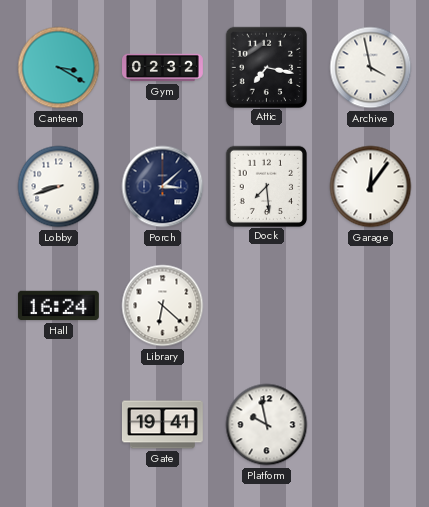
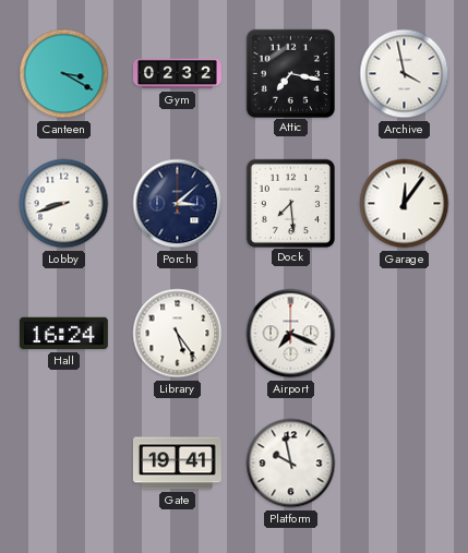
Library: 6:22 -> 5:24
Airport: none -> 7:19
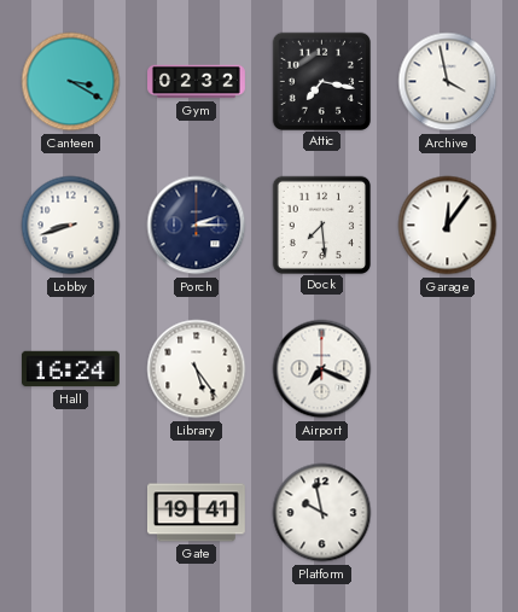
Porch: 3:08 -> 2:15
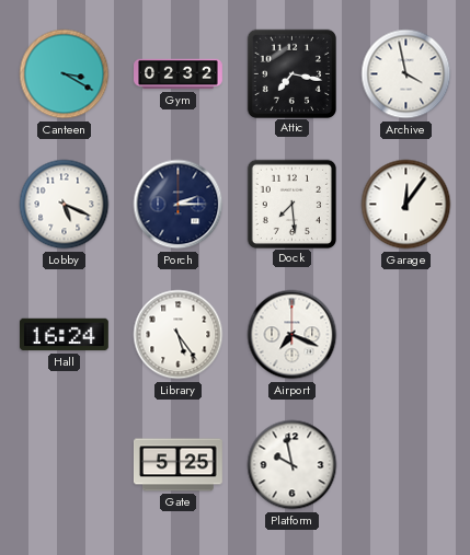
Lobby: 8:42 -> 5:19
Gate: 19:41 -> 5:25
